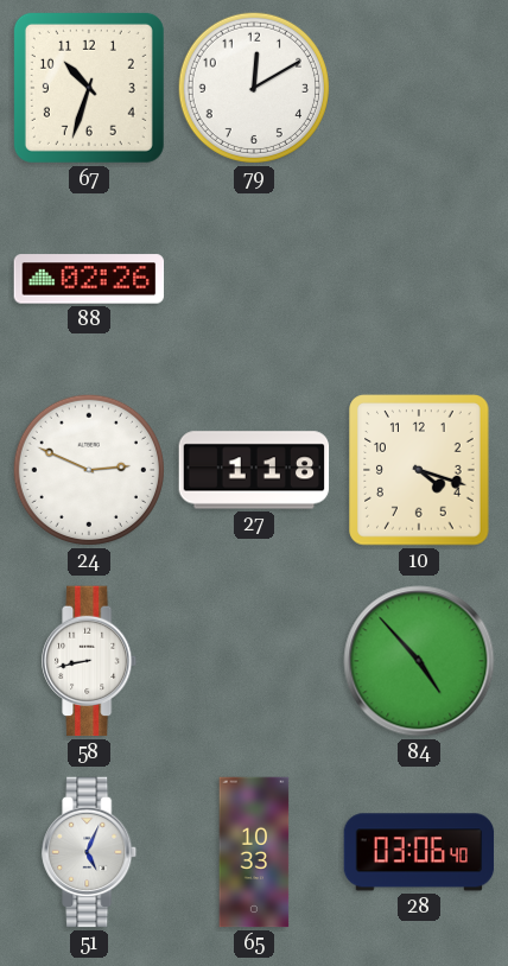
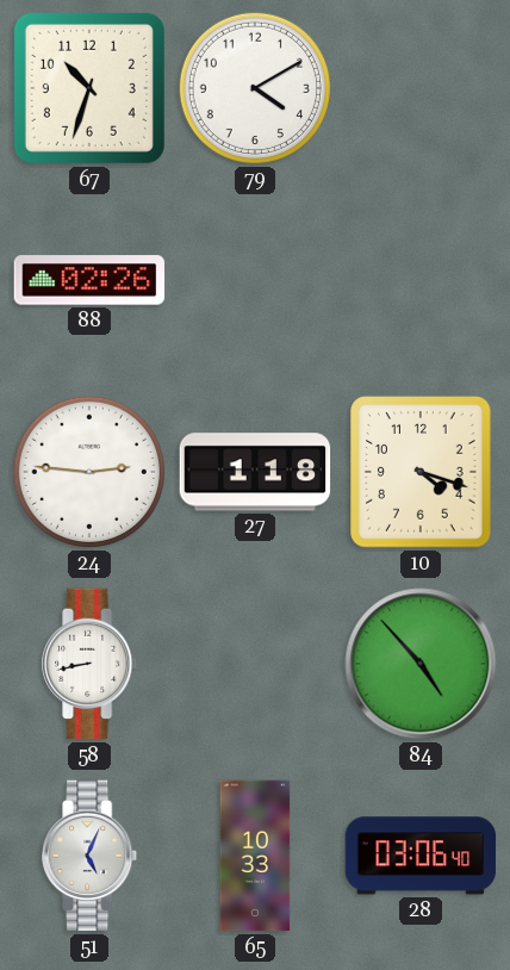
79: 12:10 -> 4:10
24: 2:49 -> 2:46
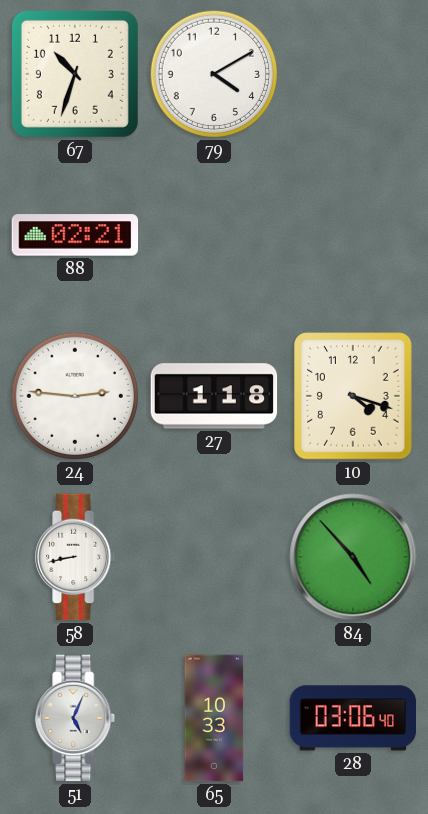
88: 02:26 -> 02:21
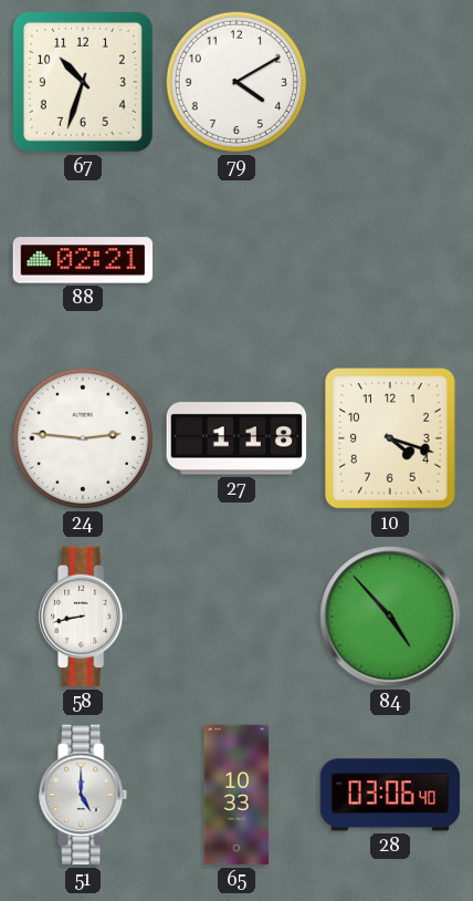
51: 5:04 -> 5:00
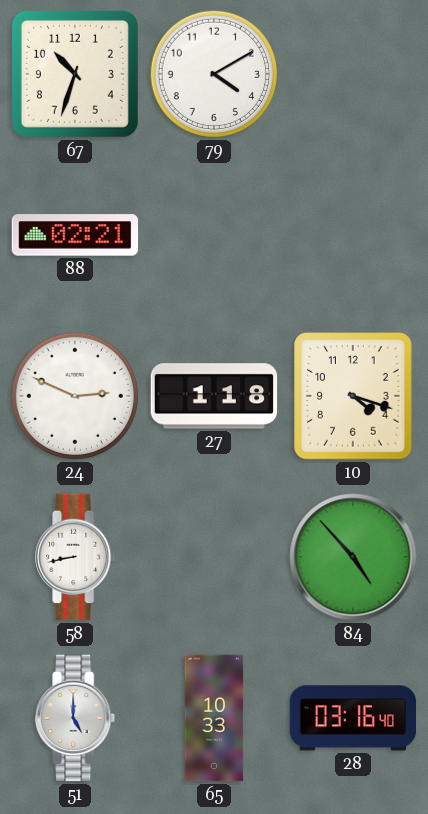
24: 2:46 -> 2:49
28: 03:06 -> 03:16
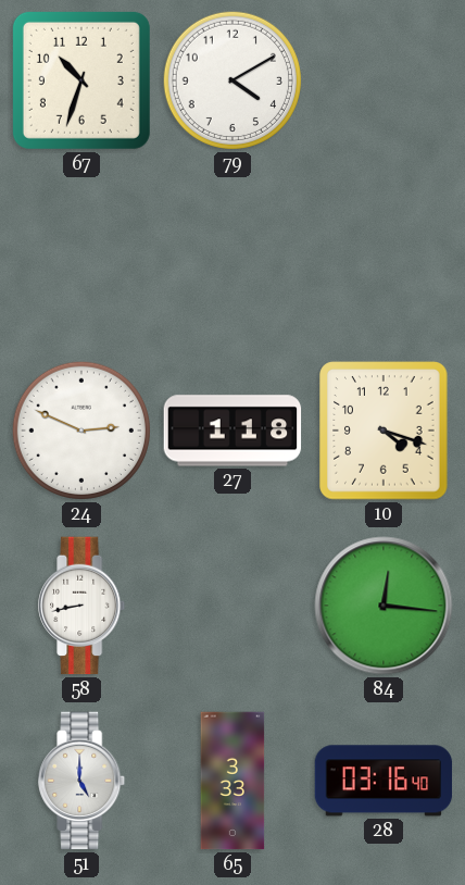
88: 02:21 -> none
84: 4:53 -> 12:16
65: 10:33 -> 3:33
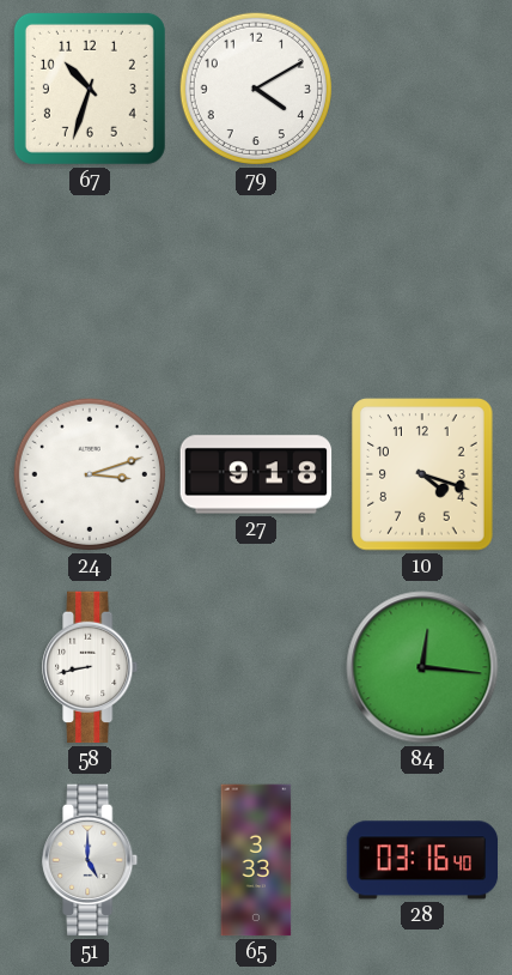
24: 2:49 -> 3:12
27: 1:18 -> 9:18
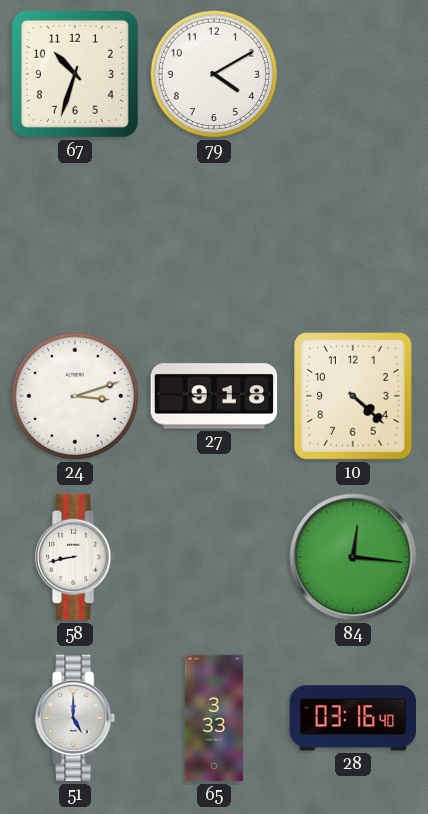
10: 4:18 -> 4:22
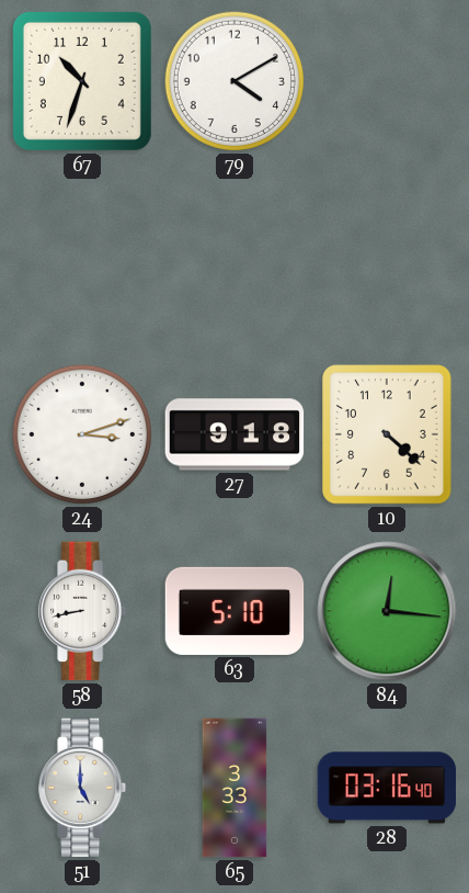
63: none -> 5:10
